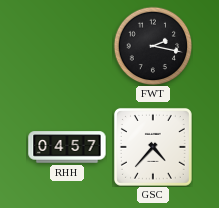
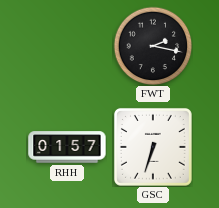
RHH: 04:57 -> 01:57
GSC: 4:37 -> 6:33
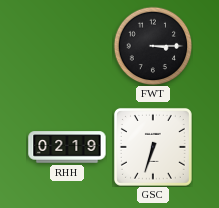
FWT: 2:17 -> 3:15
RHH: 01:57 -> 02:19
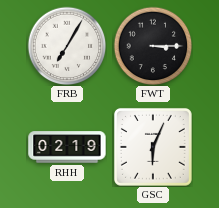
FRB: none -> 7:05
GSC: 6:33 -> 6:04
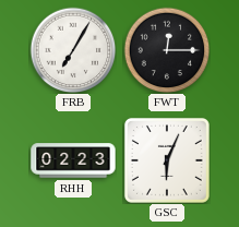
FWT: 3:15 -> 12:15
RHH: 02:19 -> 02:23
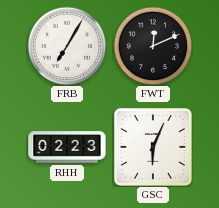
FWT: 12:15 -> 12:11
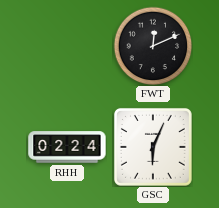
FRB: 7:05 -> none
RHH: 02:23 -> 02:24
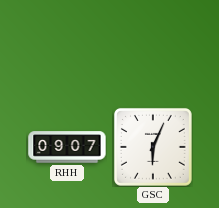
FWT: 12:11 -> none
RHH: 02:24 -> 09:07
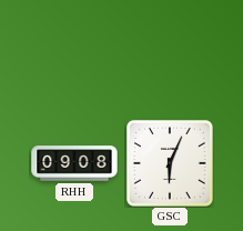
RHH: 09:07 -> 09:08
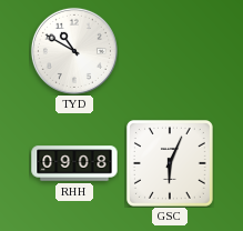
TYD: none -> 10:50
